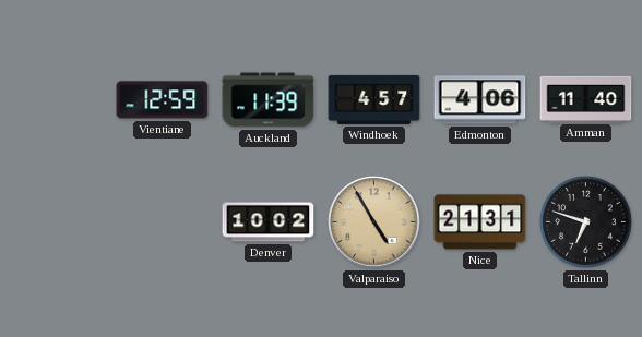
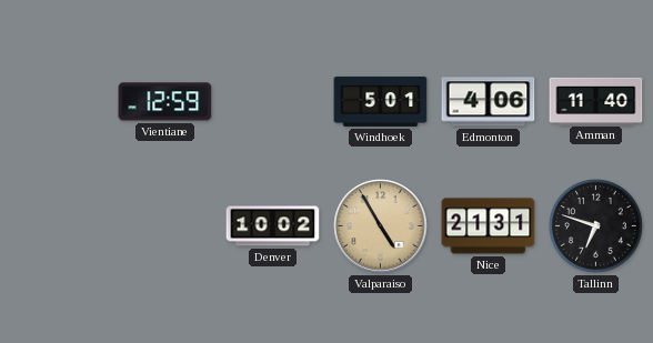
Auckland: 11:39 -> none
Windhoek: 4:57 -> 5:01
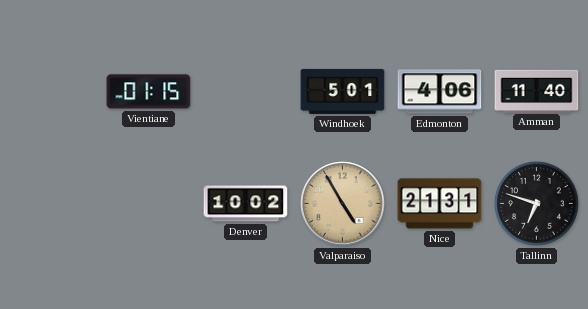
Vientiane: 12:59 -> 01:15
